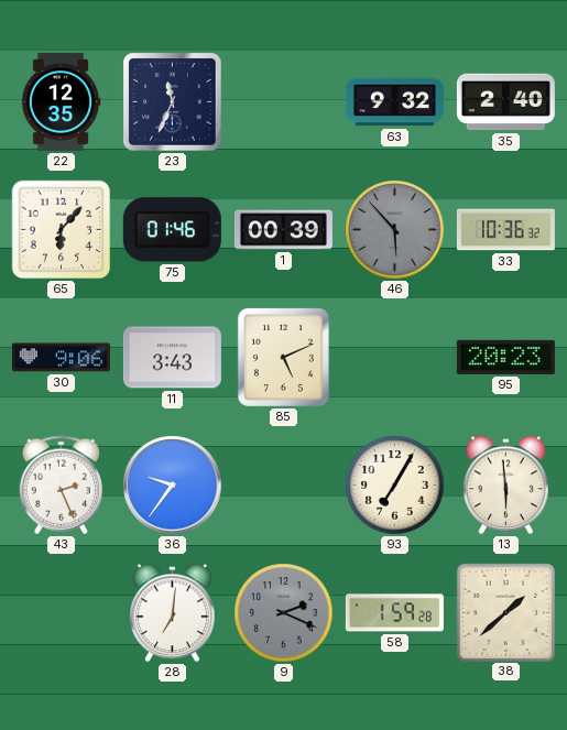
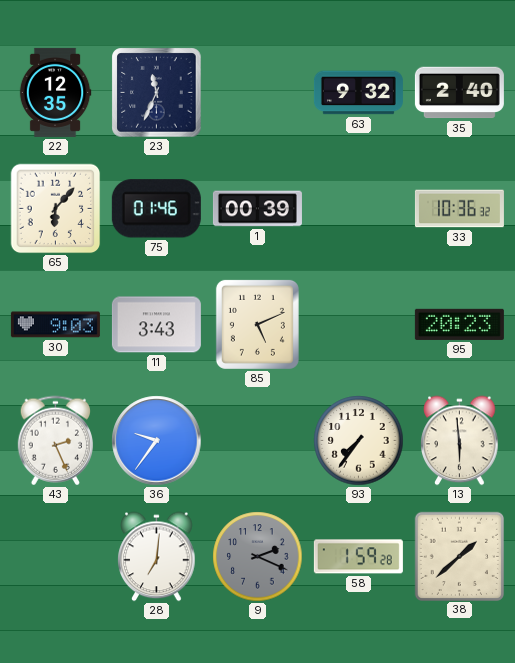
46: 5:53 -> none
30: 9:06 -> 9:03
93: 7:05 -> 7:36
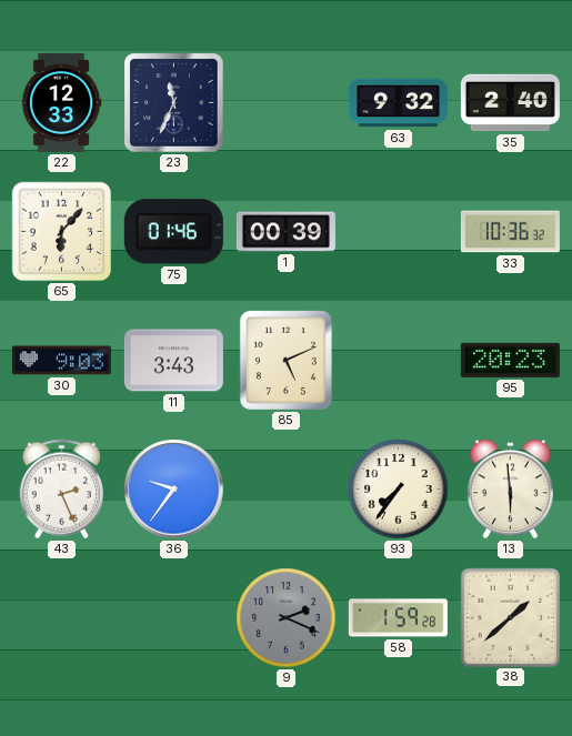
22: 12:35 -> 12:33
28: 7:01 -> none
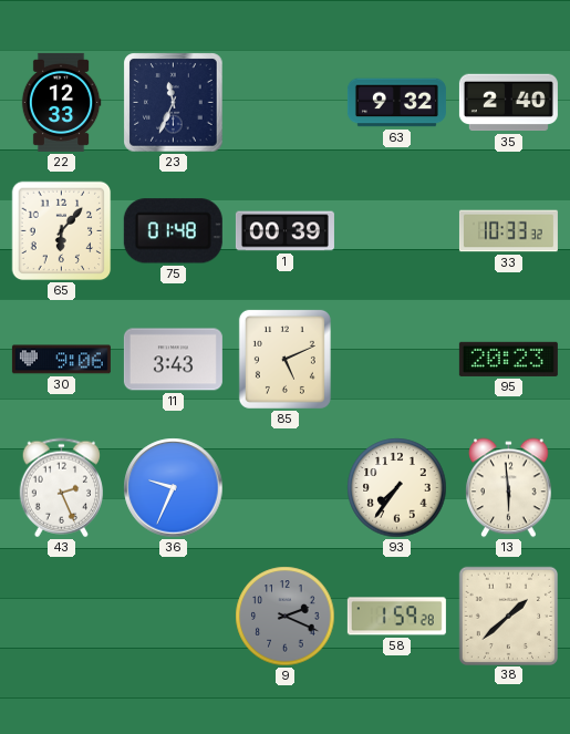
75: 01:46 -> 01:48
33: 10:36 -> 10:33
30: 9:03 -> 9:06
36: 9:36 -> 9:34
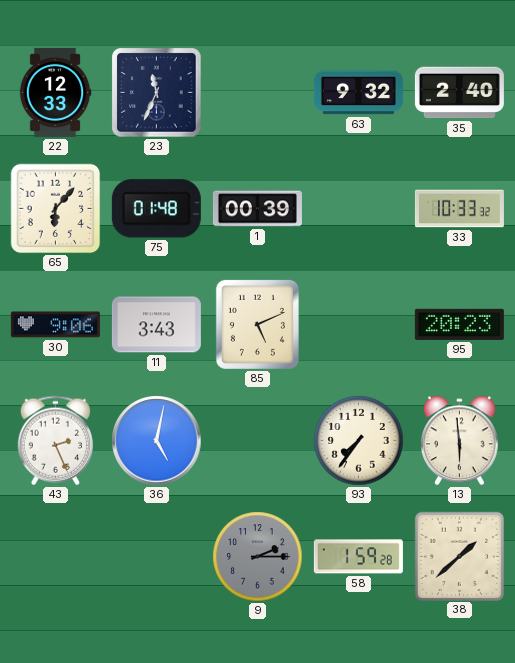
36: 9:34 -> 5:02
9: 2:19 -> 2:15
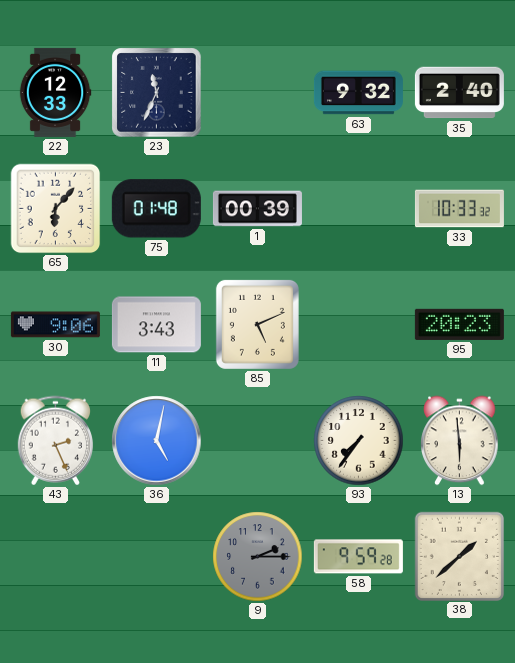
58: 1:59 -> 9:59
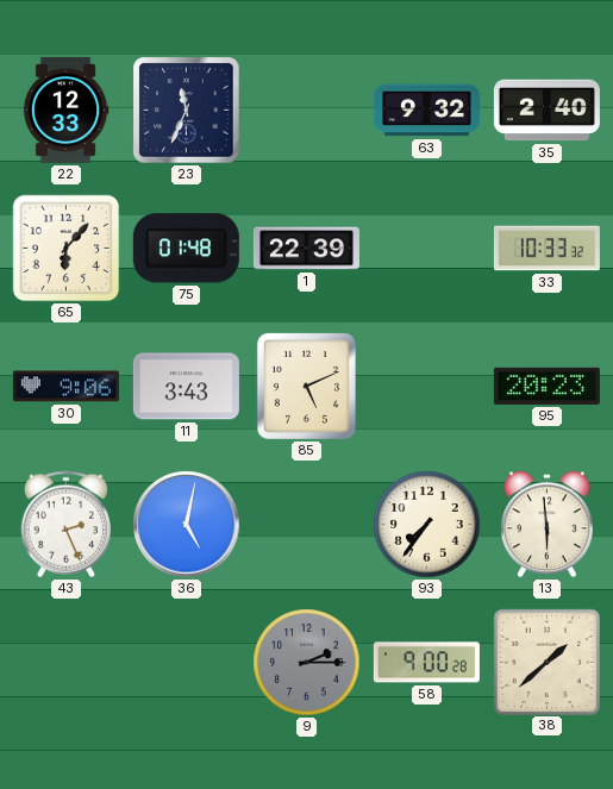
1: 00:39 -> 22:39
58: 9:59 -> 9:00
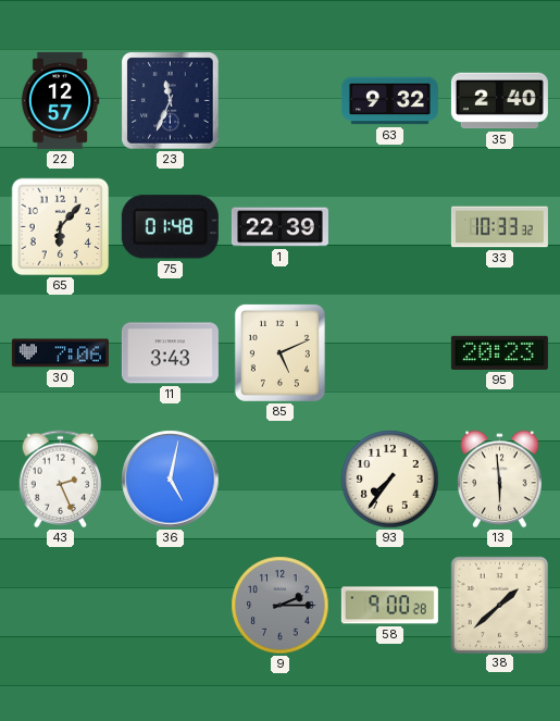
22: 12:33 -> 12:57
30: 9:06 -> 7:06
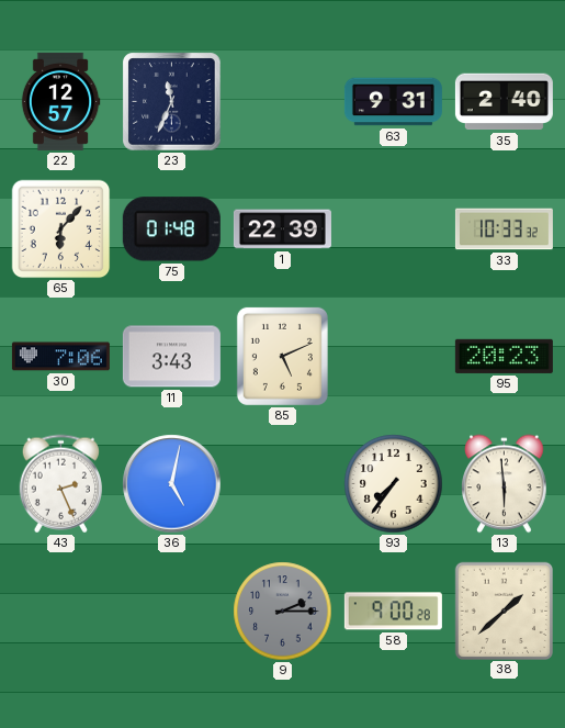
63: 9:32 -> 9:31
